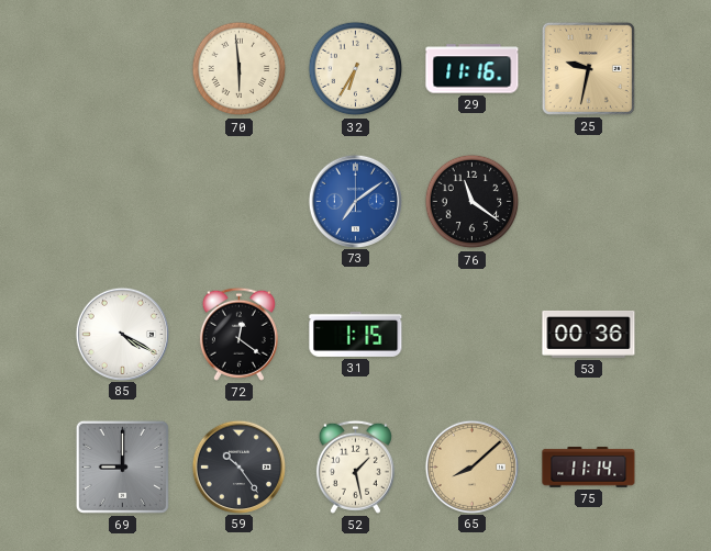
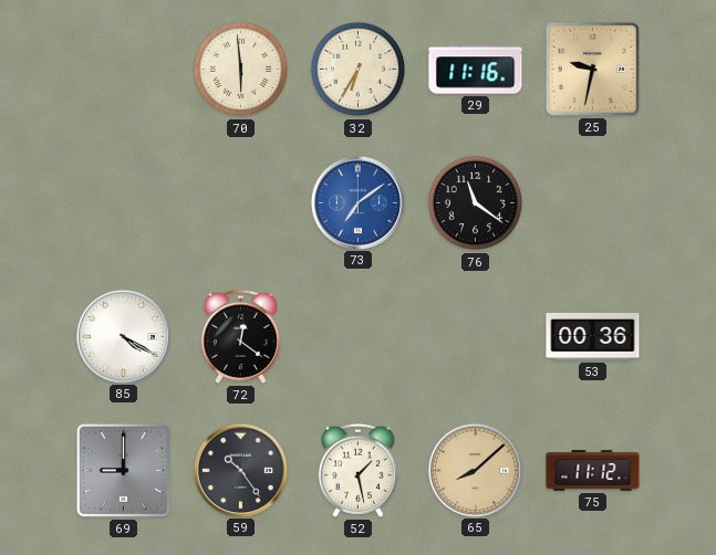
31: 1:15 -> none
75: 11:14 -> 11:12
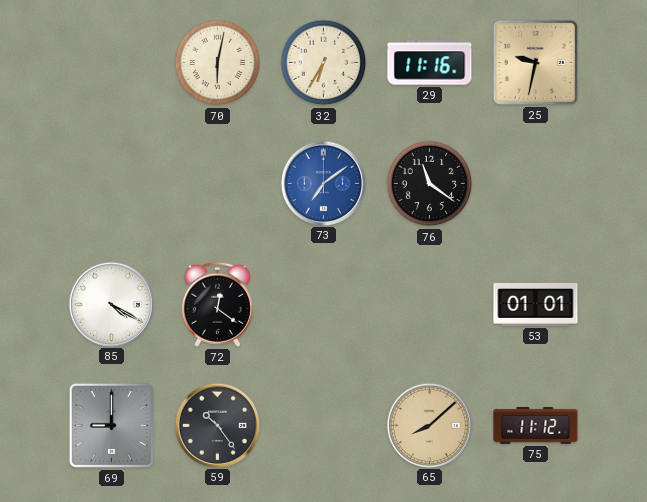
70: 5:59 -> 6:02
53: 00:36 -> 01:01
52: 1:28 -> none
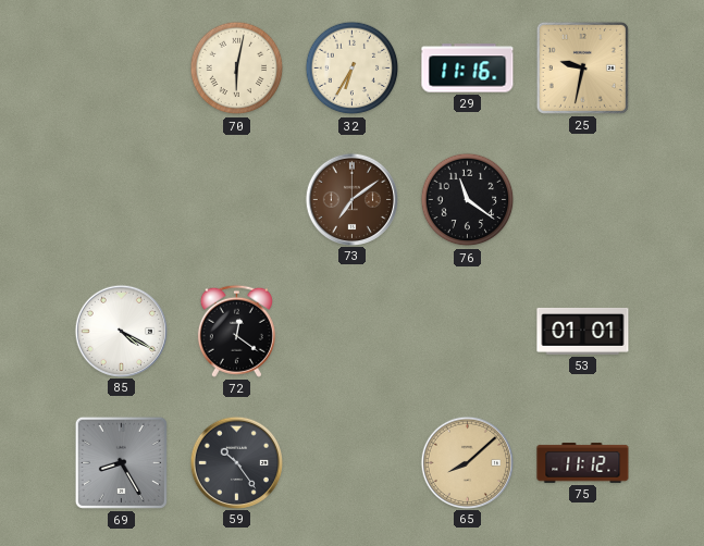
73 dial: blue -> brown
69: 9:00 -> 8:25
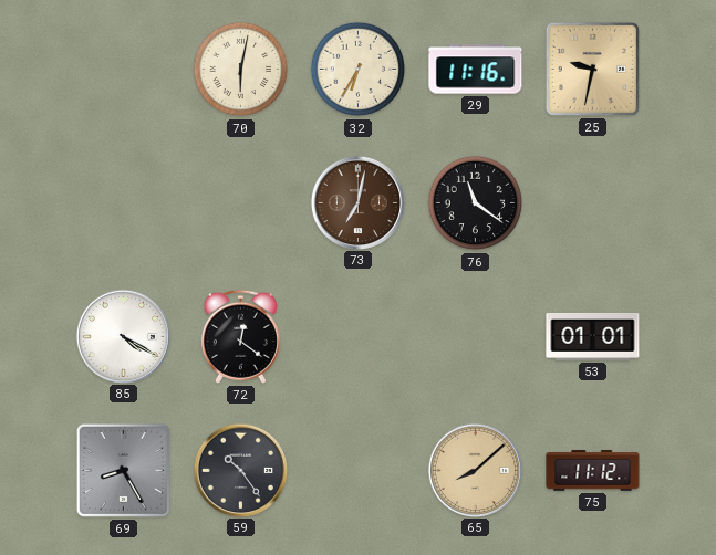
73: 7:09 -> 7:02
